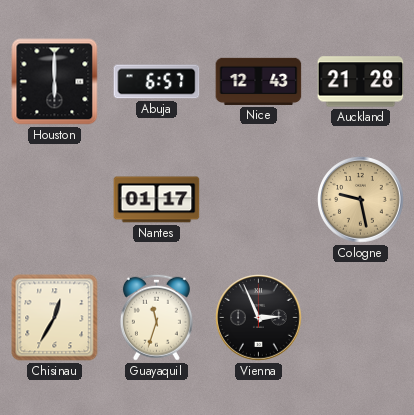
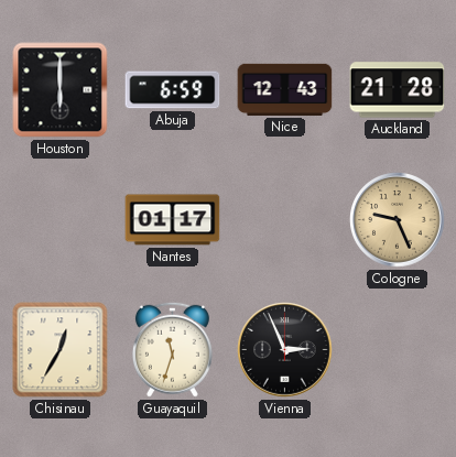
Abuja: 6:57 -> 6:59
Cologne: 9:28 -> 9:26
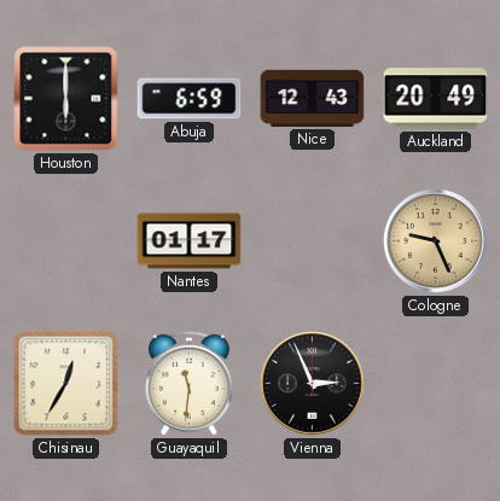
Auckland: 21:28 -> 20:49
Guayaquil: 11:33 -> 11:31
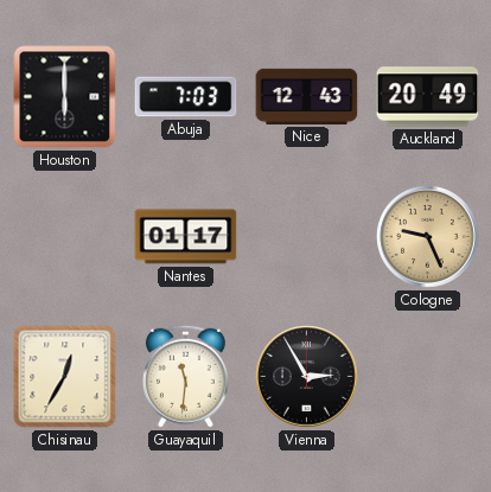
Abuja: 6:59 -> 7:03
Vienna: 2:56 -> 2:55
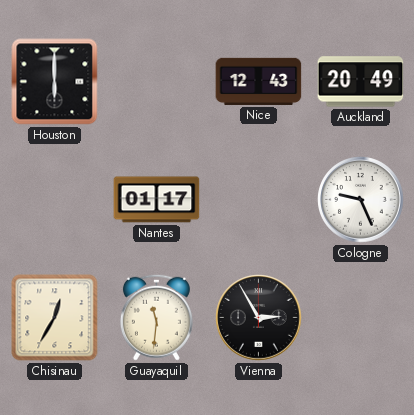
Abuja: 7:03 -> none
Cologne dial: champagne -> white
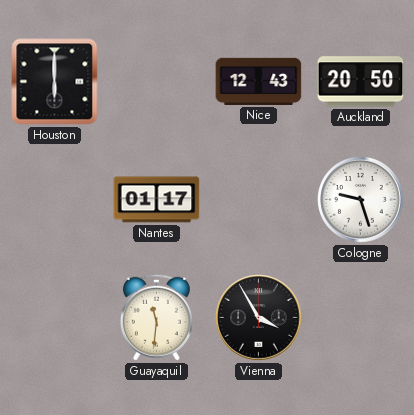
Auckland: 20:49 -> 20:50
Cologne: 9:26 -> 9:27
Chisinau: 12:35 -> none
Vienna: 2:55 -> 3:55
